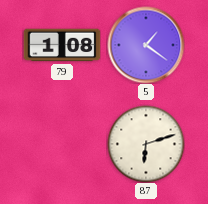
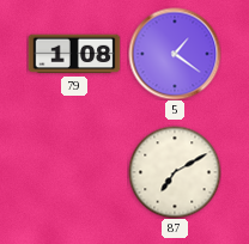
87: 6:12 -> 7:10
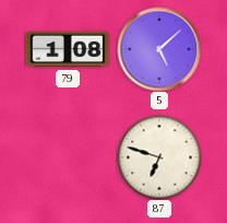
5: 1:21 -> 5:08
87: 7:10 -> 6:48
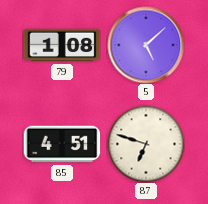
85: none -> 4:51
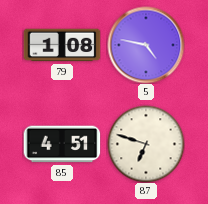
5: 5:08 -> 4:47
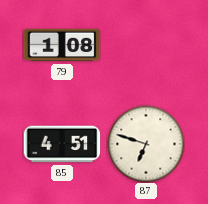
5: 4:47 -> none
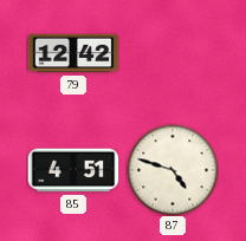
79: 1:08 -> 12:42
87: 6:48 -> 4:48
